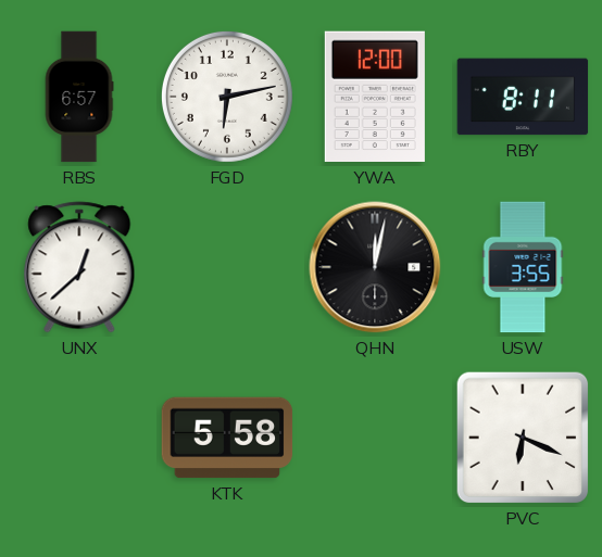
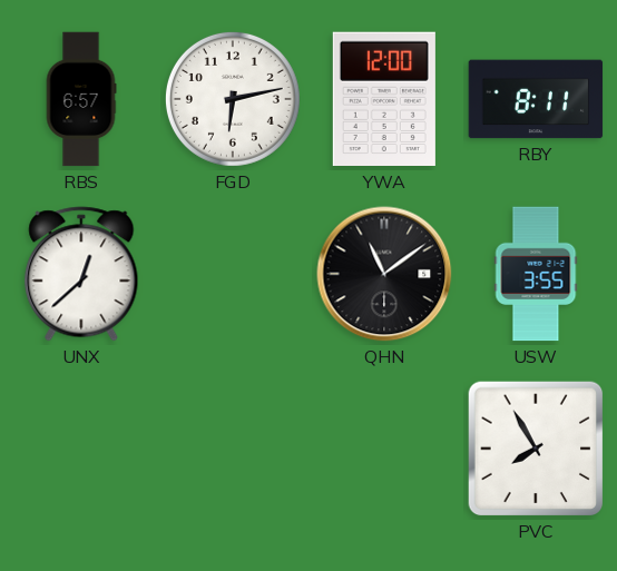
QHN: 12:02 -> 11:09
KTK: 5:58 -> none
PVC: 6:19 -> 7:55
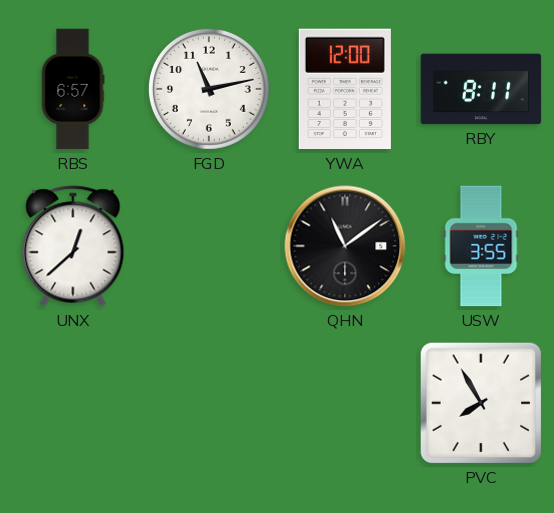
FGD: 6:13 -> 11:13
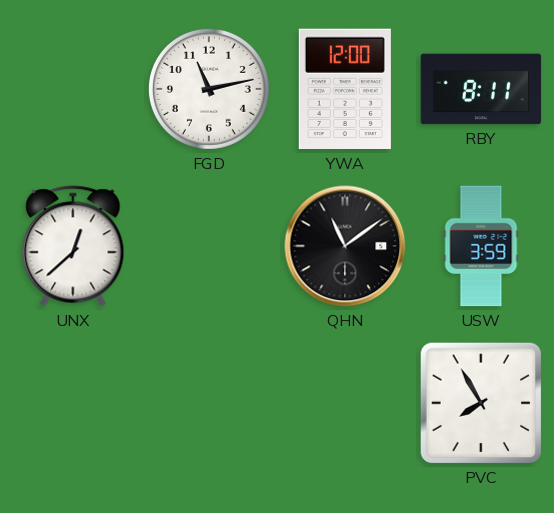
RBS: 6:57 -> none
USW: 3:55 -> 3:59
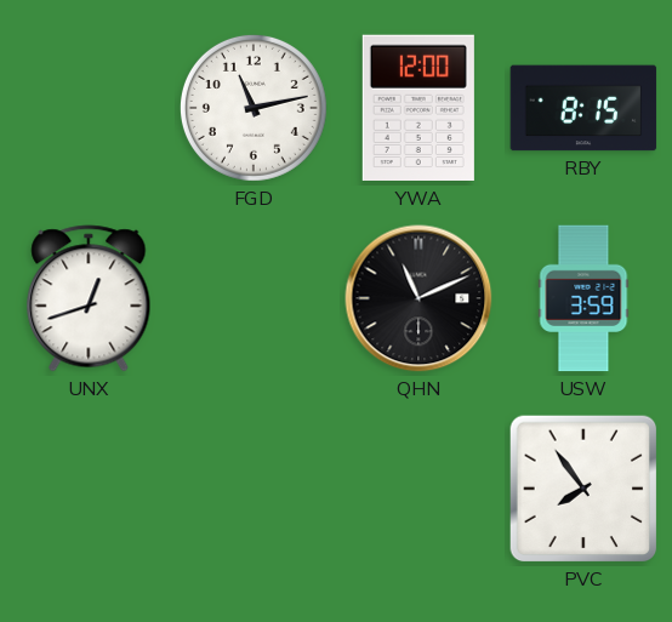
RBY: 8:11 -> 8:15
UNX: 12:38 -> 12:42
QHN: 11:09 -> 11:11
PVC: 7:55 -> 7:54
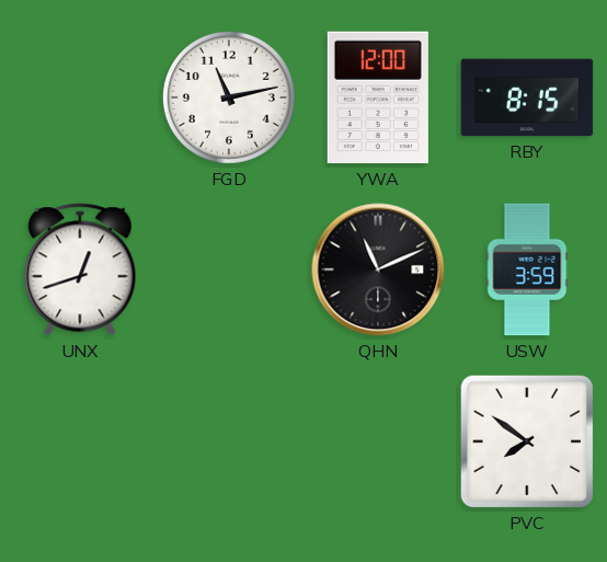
PVC: 7:54 -> 7:51
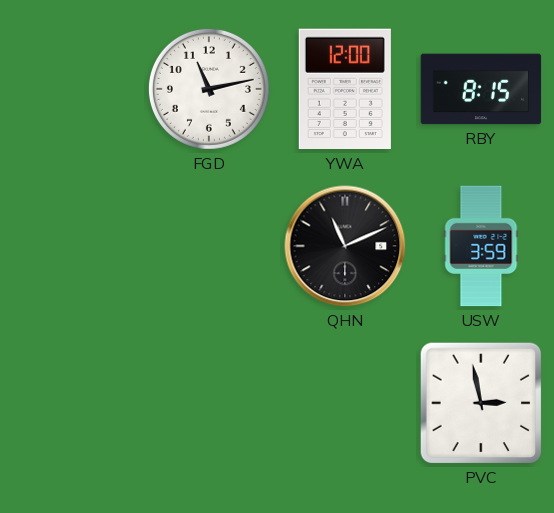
UNX: 12:42 -> none
PVC: 7:51 -> 2:58
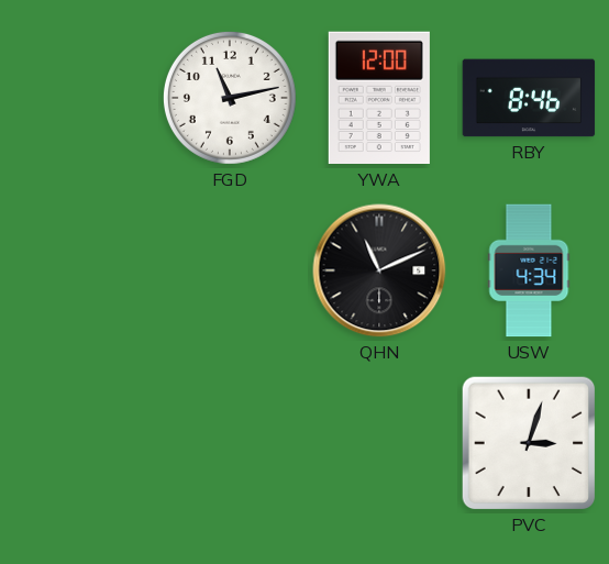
RBY: 8:15 -> 8:46
USW: 3:59 -> 4:34
PVC: 2:58 -> 3:03
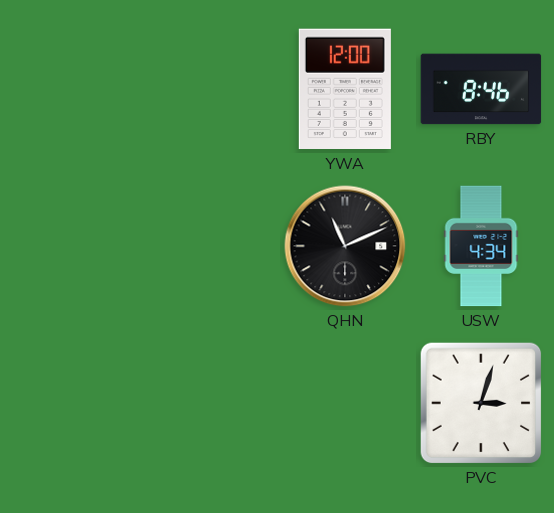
FGD: 11:13 -> none
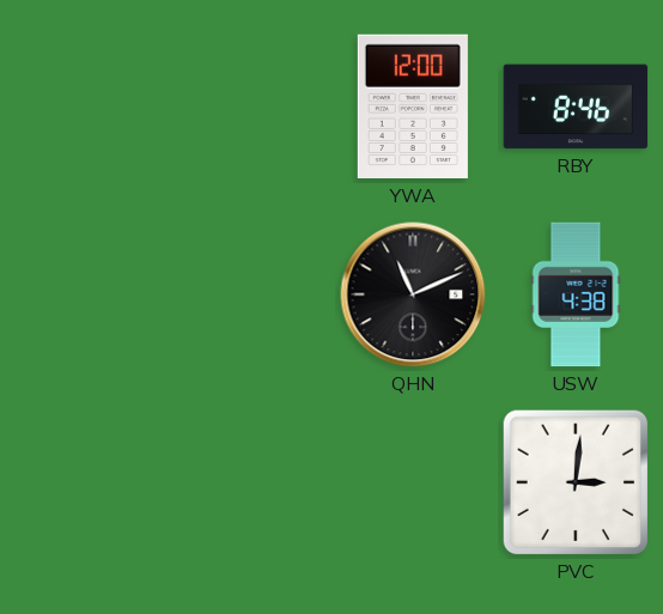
USW: 4:34 -> 4:38
PVC: 3:03 -> 3:01
